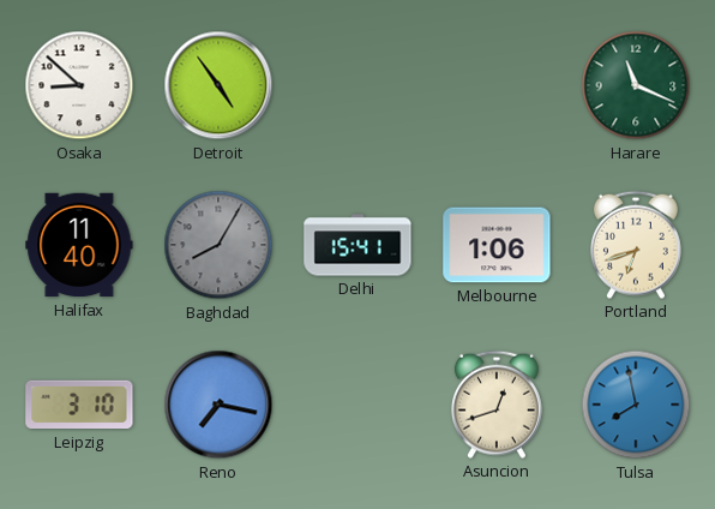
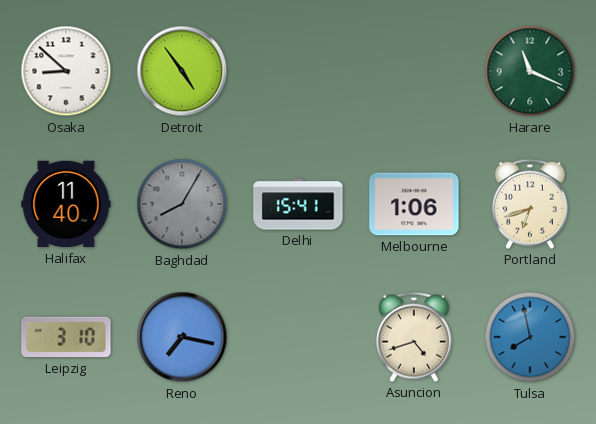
Asuncion: 12:42 -> 4:42
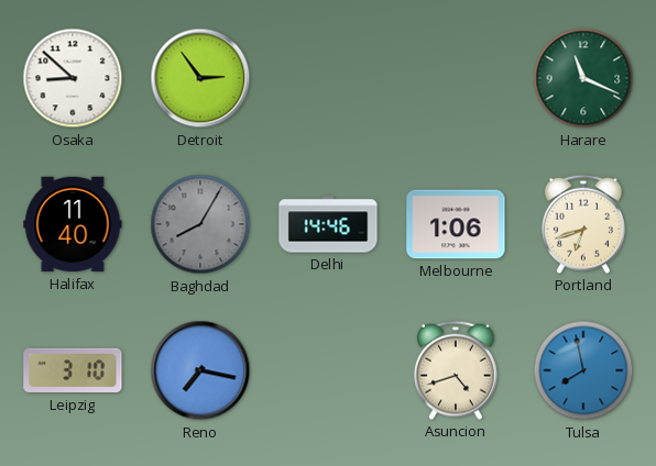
Detroit: 4:54 -> 2:54
Delhi: 15:41 -> 14:46
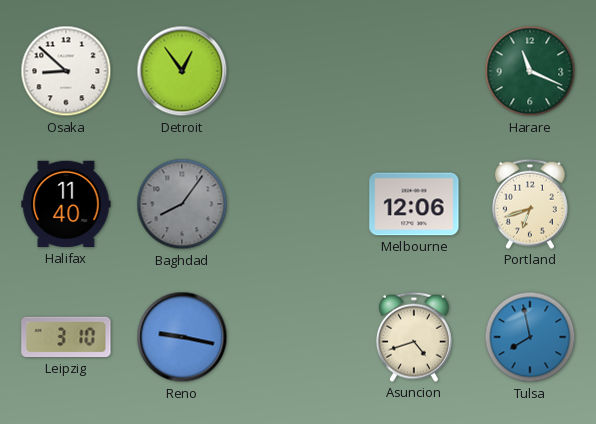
Detroit: 2:54 -> 12:54
Baghdad: 8:05 -> 8:06
Delhi: 14:46 -> none
Melbourne: 1:06 -> 12:06
Reno: 7:17 -> 9:17
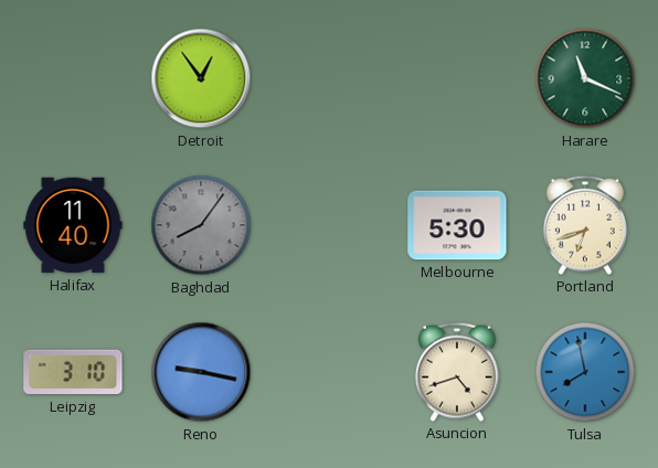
Osaka: 8:52 -> none
Melbourne: 12:06 -> 5:30
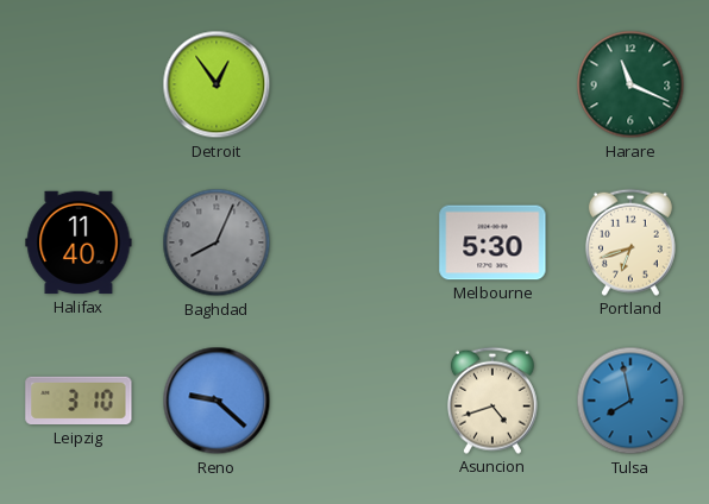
Baghdad: 8:06 -> 8:04
Reno: 9:17 -> 9:22
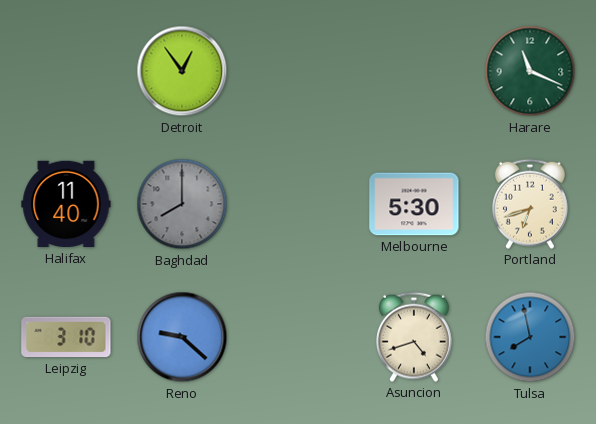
Baghdad: 8:04 -> 8:00
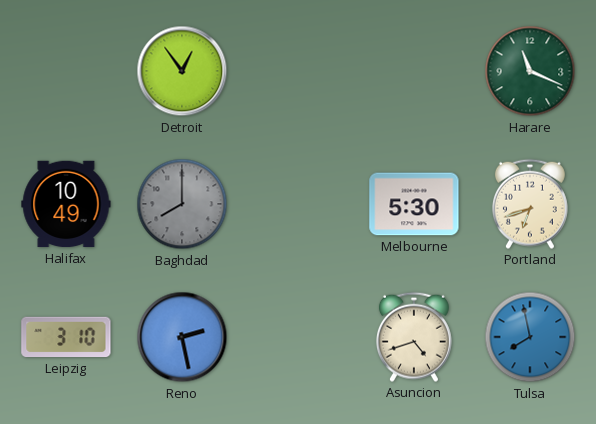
Halifax: 11:40 -> 10:49
Reno: 9:22 -> 2:28
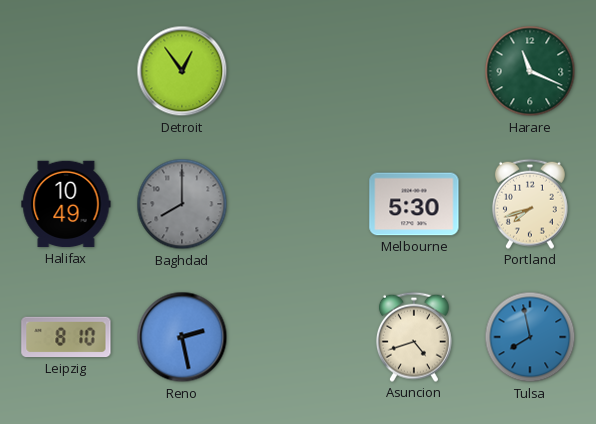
Portland: 6:42 -> 7:42
Leipzig: 3:10 -> 8:10
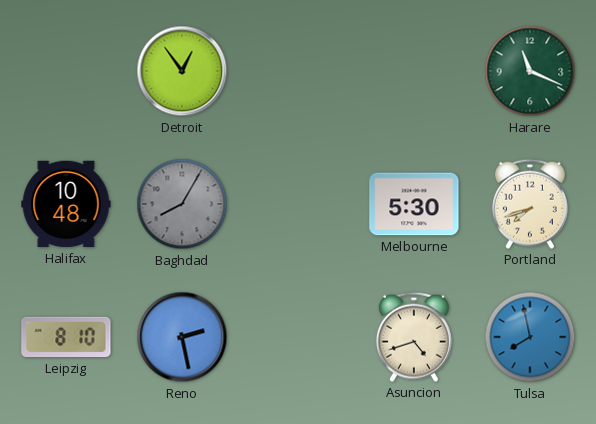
Halifax: 10:49 -> 10:48
Baghdad: 8:00 -> 8:05
